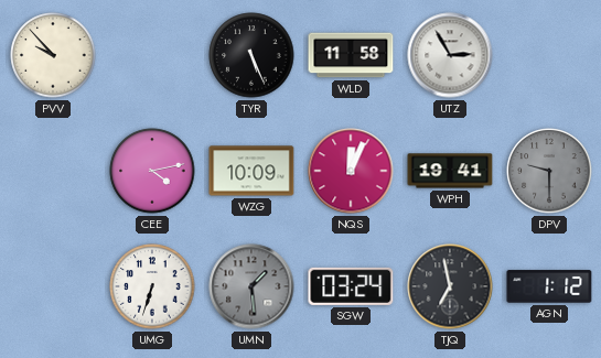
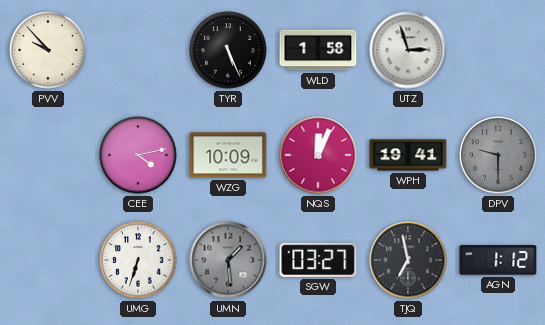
WLD: 11:58 -> 1:58
UTZ: 2:55 -> 2:57
SGW: 03:24 -> 03:27
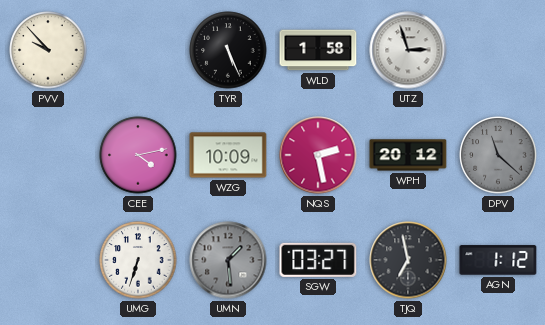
NQS: 12:04 -> 2:28
WPH: 19:41 -> 20:12
DPV: 9:30 -> 11:22
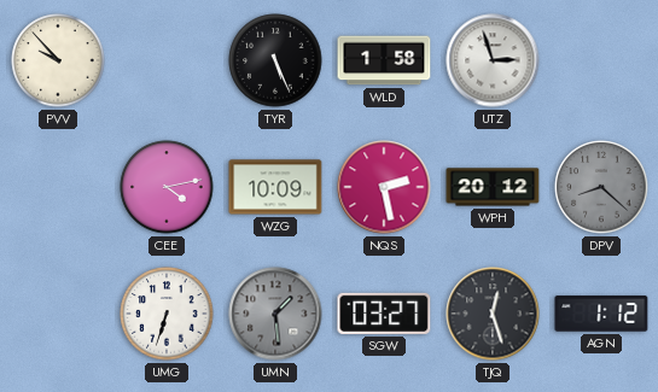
DPV: 11:22 -> 8:22
TJQ: 6:58 -> 12:27
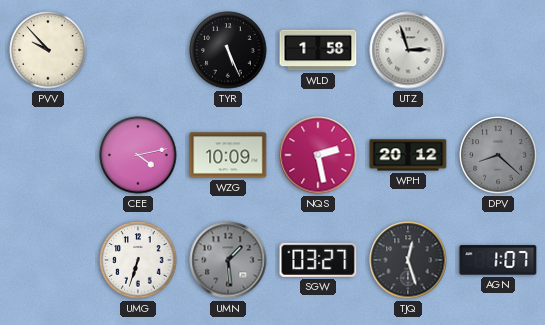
AGN: 1:12 -> 1:07
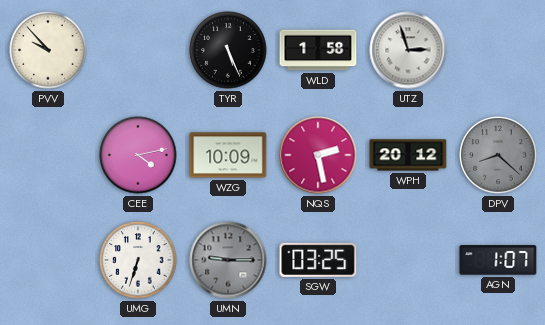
UMN: 1:29 -> 9:15
SGW: 03:27 -> 03:25
TJQ: 12:27 -> none
